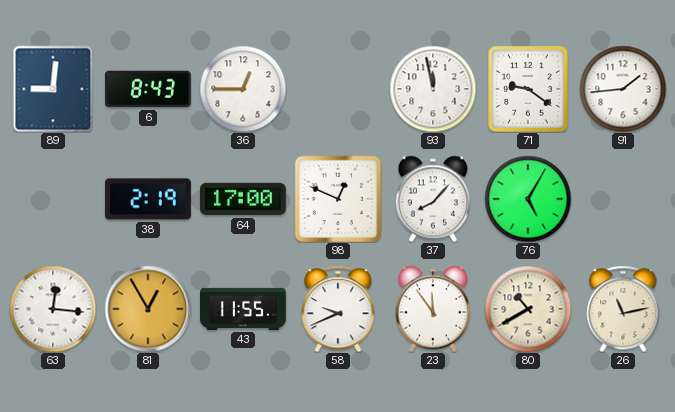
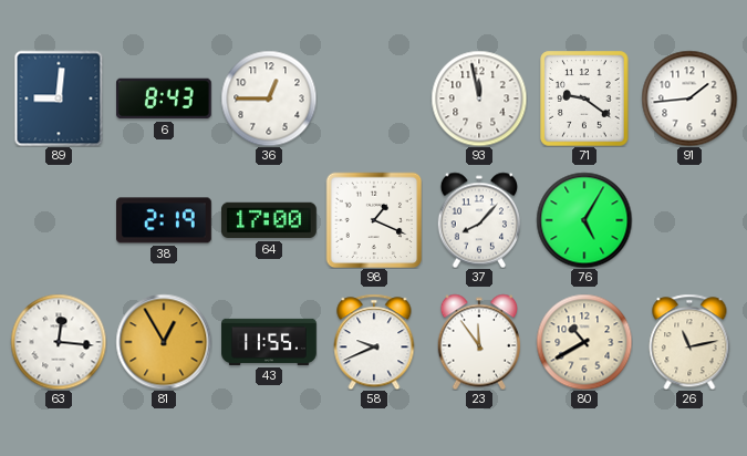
98: 12:49 -> 1:19
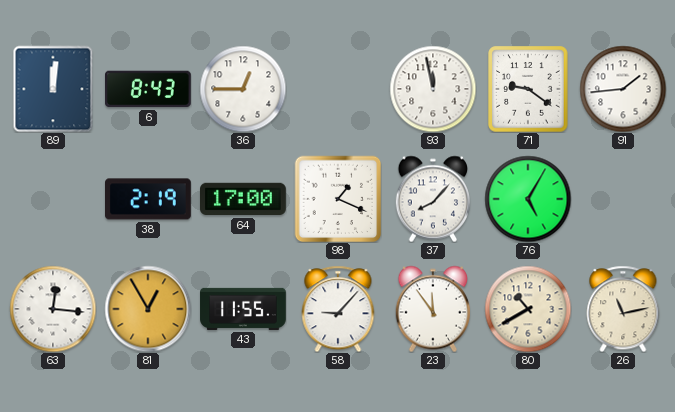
89: 9:01 -> 12:01
58: 9:41 -> 9:07
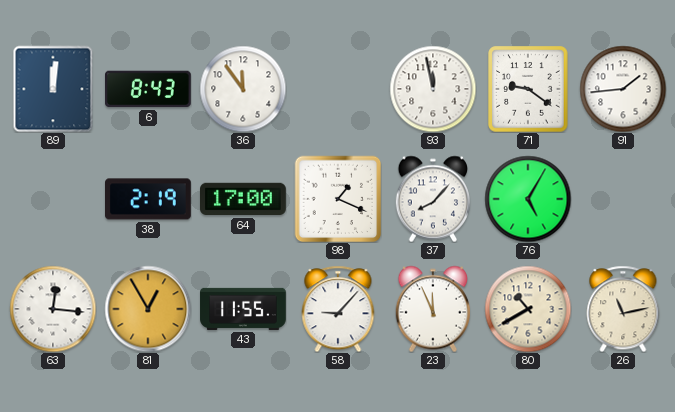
36: 12:45 -> 11:54
23: 11:54 -> 11:56
